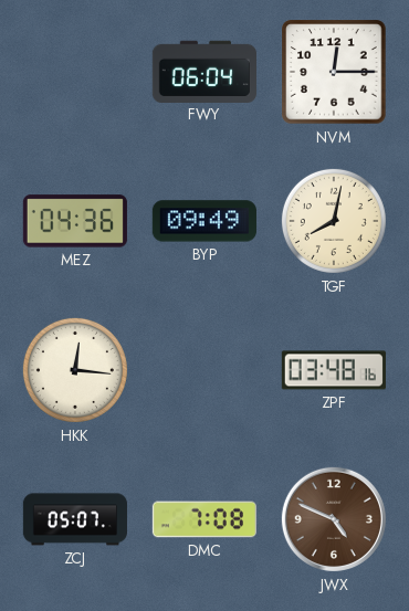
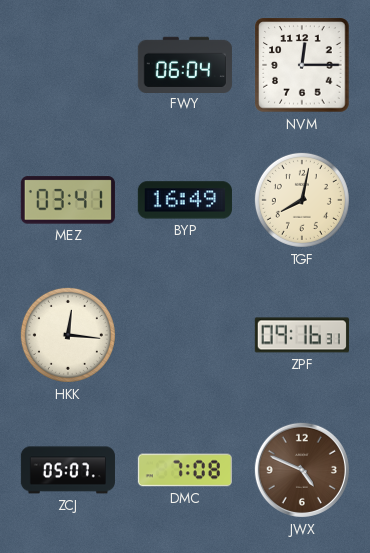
MEZ: 04:36 -> 03:41
BYP: 09:49 -> 16:49
ZPF: 03:48 -> 09:16
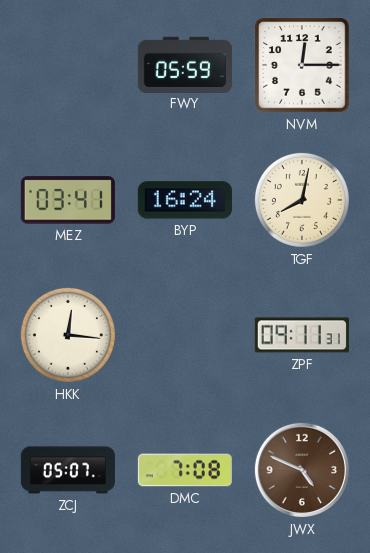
FWY: 06:04 -> 05:59
BYP: 16:49 -> 16:24
ZPF: 09:16 -> 09:11
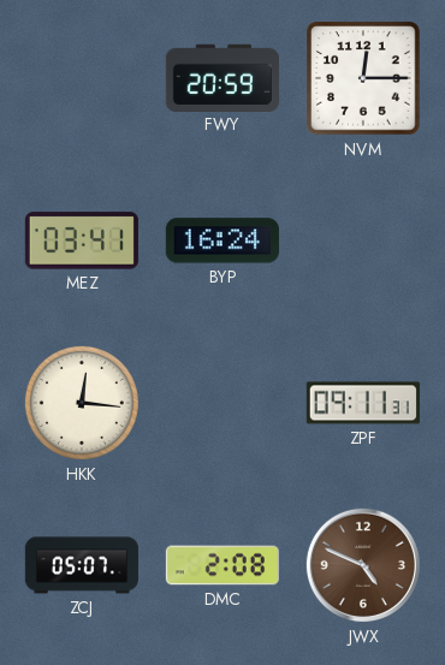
FWY: 05:59 -> 20:59
TGF: 8:02 -> none
DMC: 7:08 -> 2:08
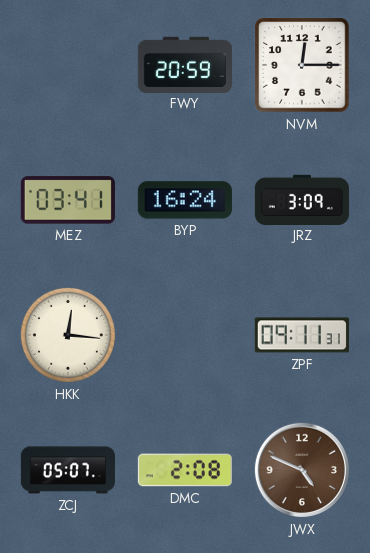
JRZ: none -> 3:09
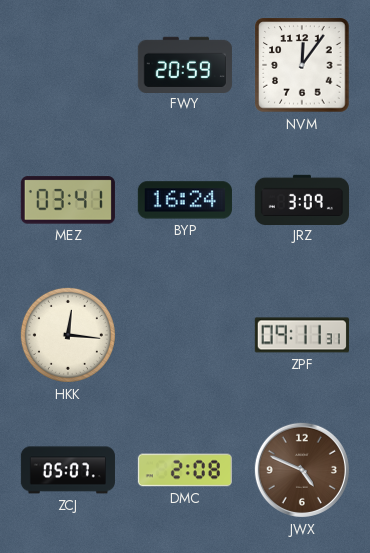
NVM: 12:15 -> 12:06
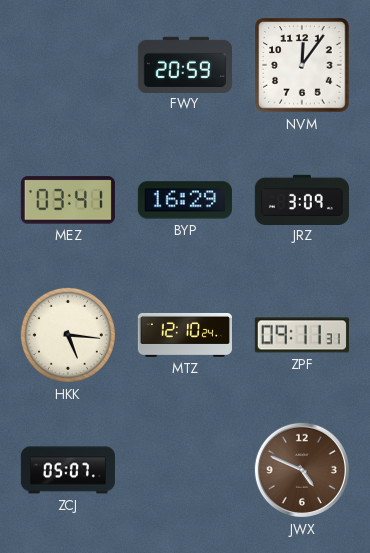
BYP: 16:24 -> 16:29
HKK: 12:16 -> 5:16
MTZ: none -> 12:10
DMC: 2:08 -> none
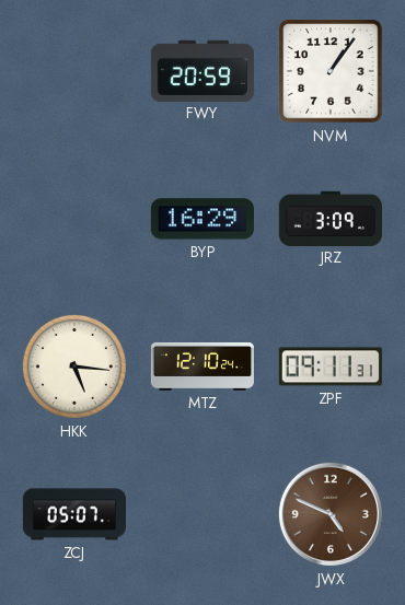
NVM: 12:06 -> 1:06
MEZ: 03:41 -> none
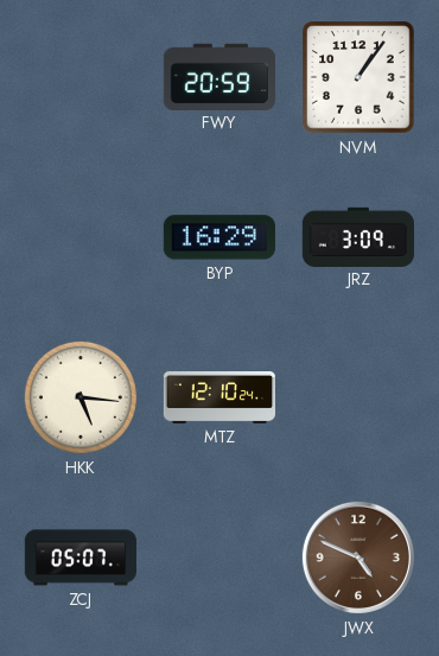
ZPF: 09:11 -> none
